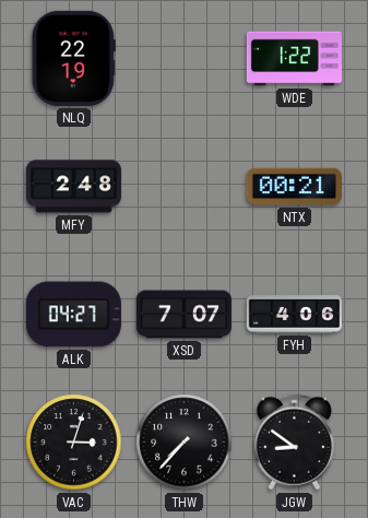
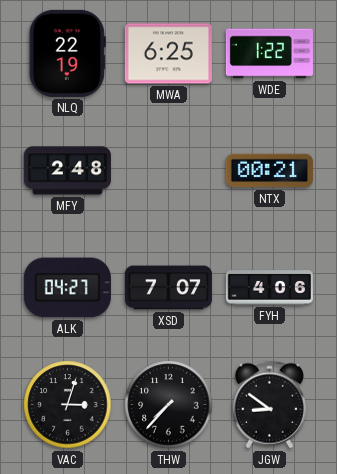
MWA: none -> 6:25
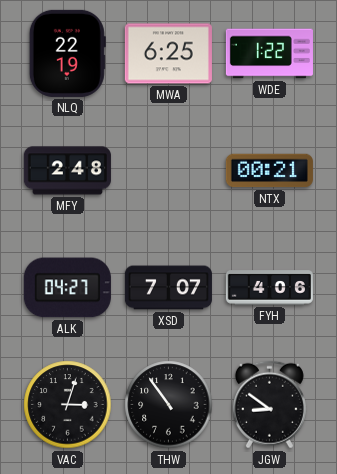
THW: 7:37 -> 10:54
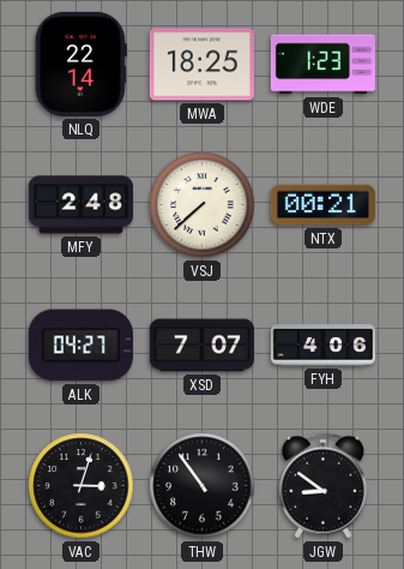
NLQ: 22:19 -> 22:14
MWA: 6:25 -> 18:25
WDE: 1:22 -> 1:23
VSJ: none -> 7:38
